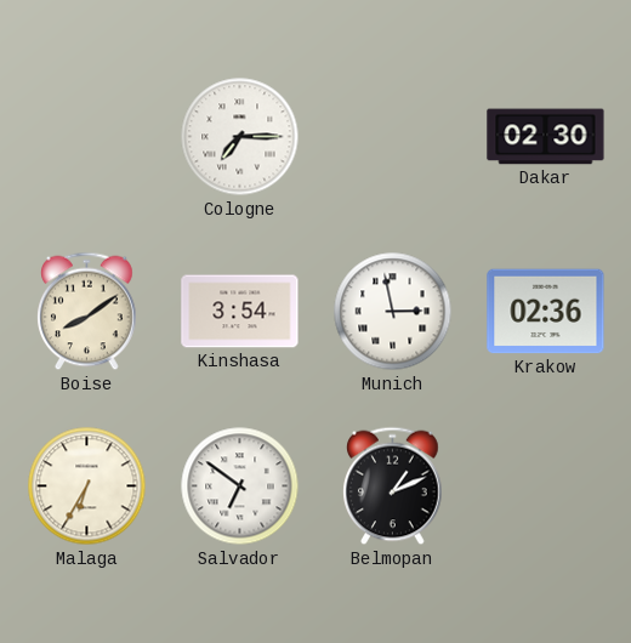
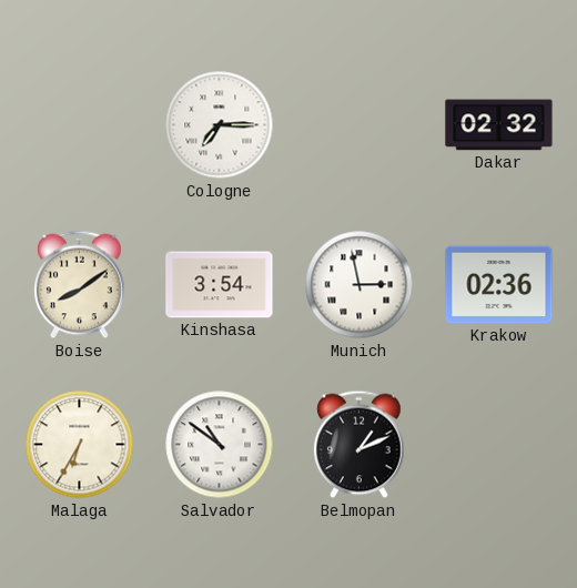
Dakar: 02:30 -> 02:32
Salvador: 6:51 -> 10:51
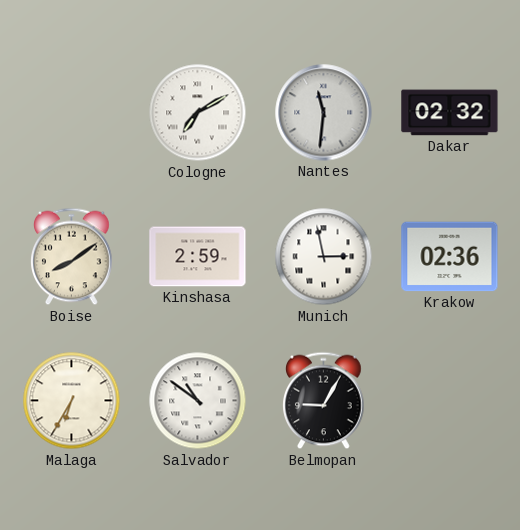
Cologne: 7:15 -> 7:10
Nantes: none -> 11:31
Kinshasa: 3:54 -> 2:59
Belmopan: 1:11 -> 9:05
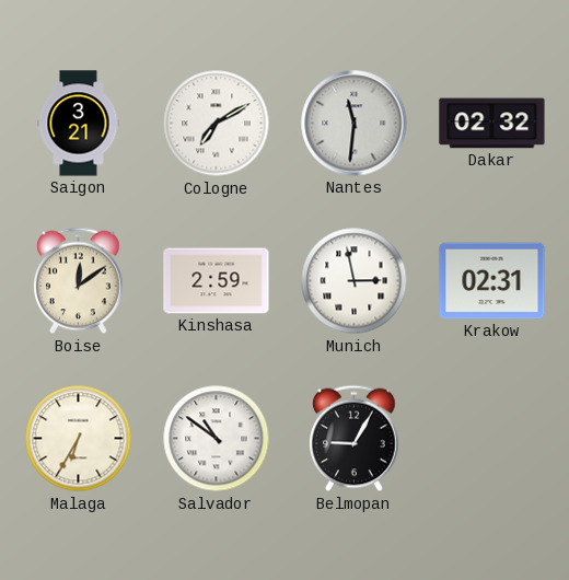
Saigon: none -> 3:21
Boise: 8:09 -> 12:09
Krakow: 02:36 -> 02:31
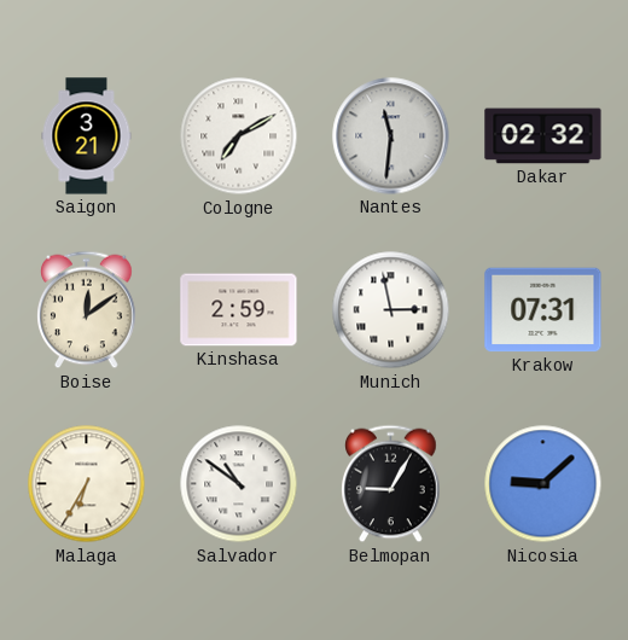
Krakow: 02:31 -> 07:31
Nicosia: none -> 9:08
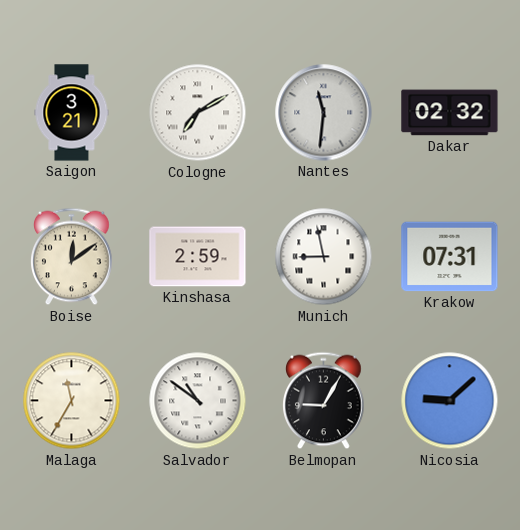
Munich: 2:58 -> 8:58
Malaga: 6:35 -> 11:35
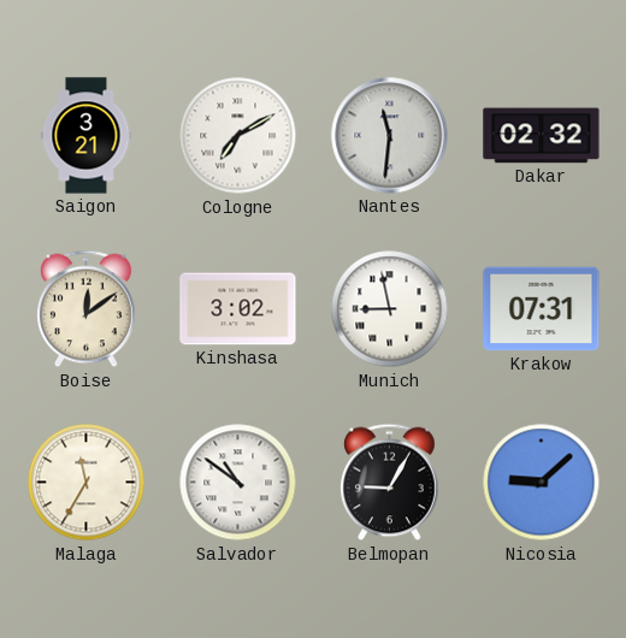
Kinshasa: 2:59 -> 3:02
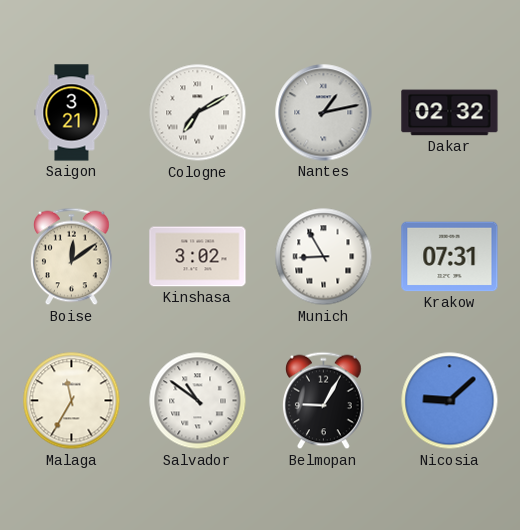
Nantes: 11:31 -> 1:13
Munich: 8:58 -> 8:55
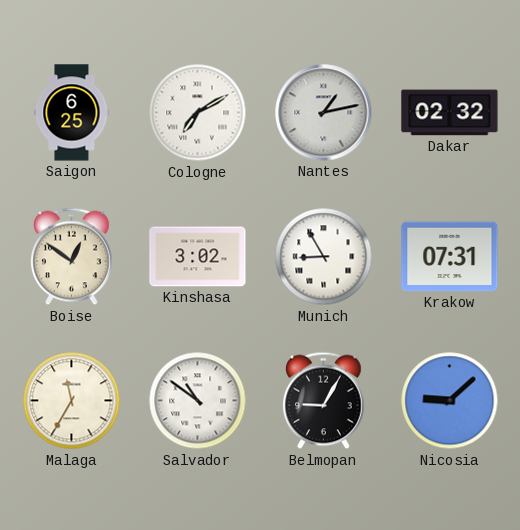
Saigon: 3:21 -> 6:25
Boise: 12:09 -> 12:51
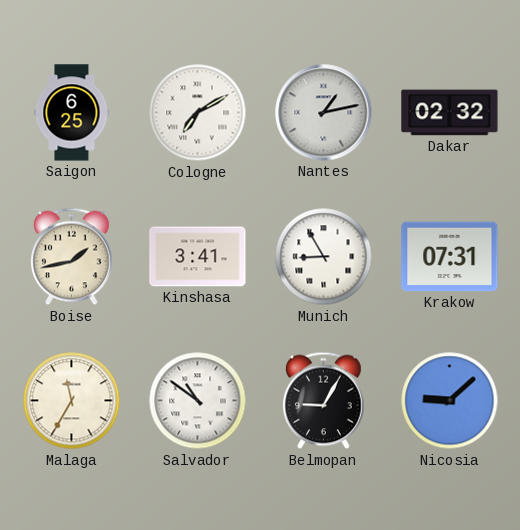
Boise: 12:51 -> 1:43
Kinshasa: 3:02 -> 3:41
